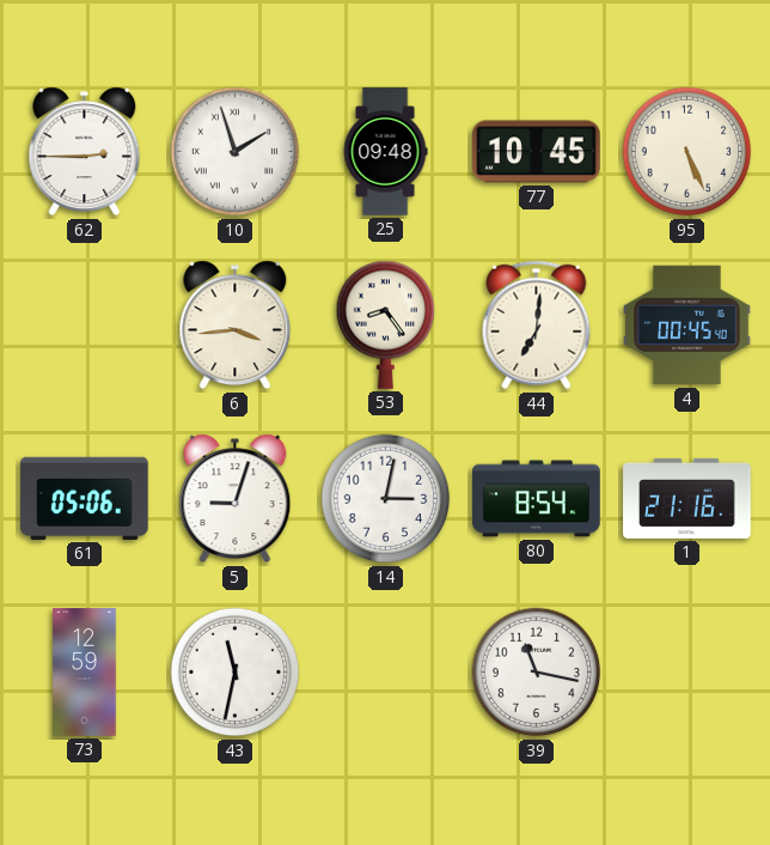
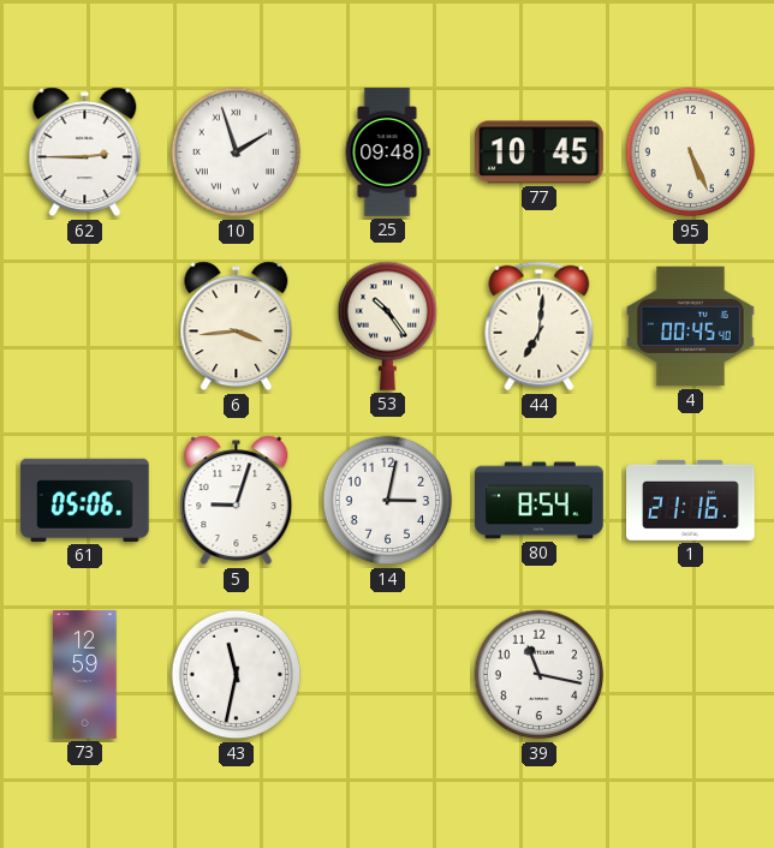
53: 8:24 -> 10:24
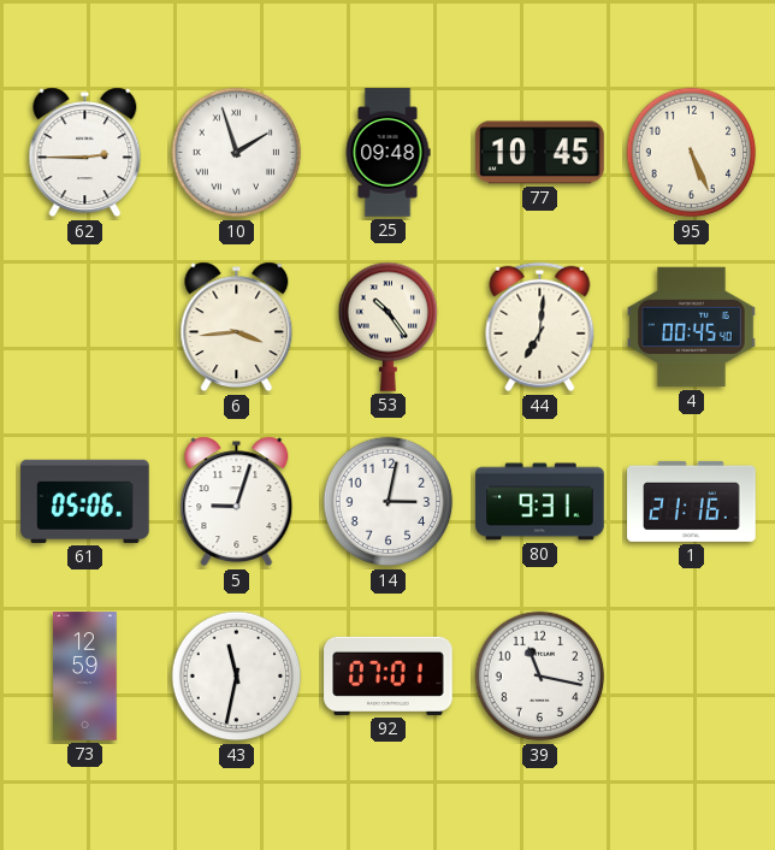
80: 8:54 -> 9:31
92: none -> 07:01
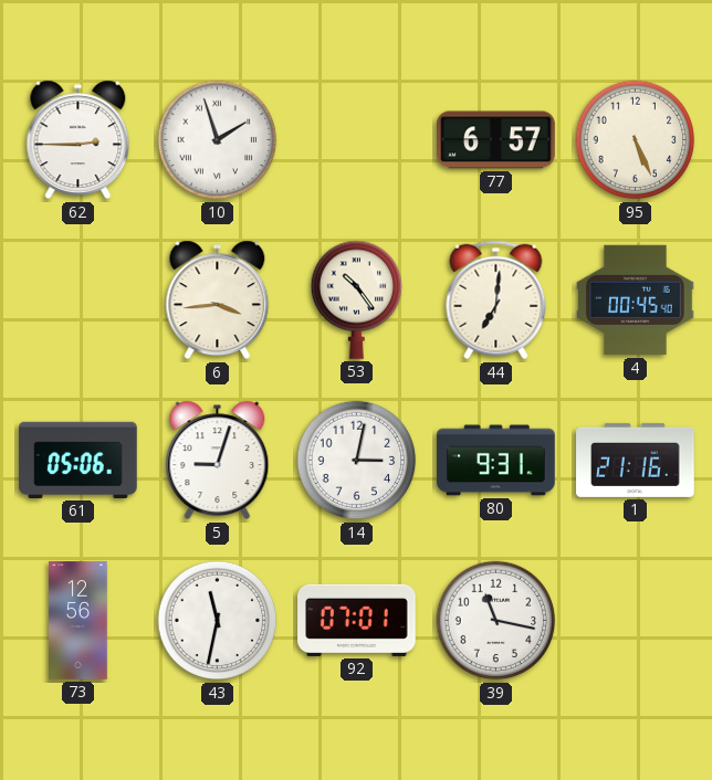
25: 09:48 -> none
77: 10:45 -> 6:57
73: 12:59 -> 12:56
